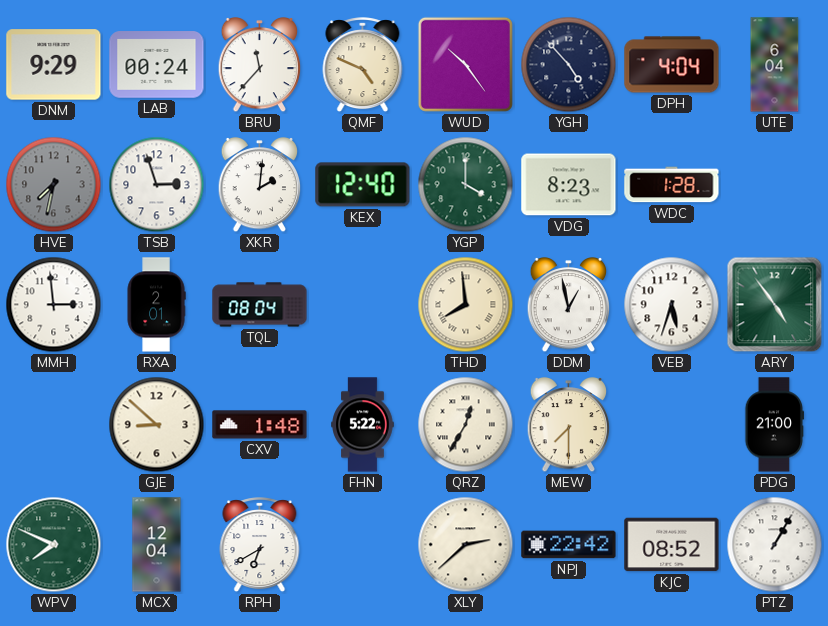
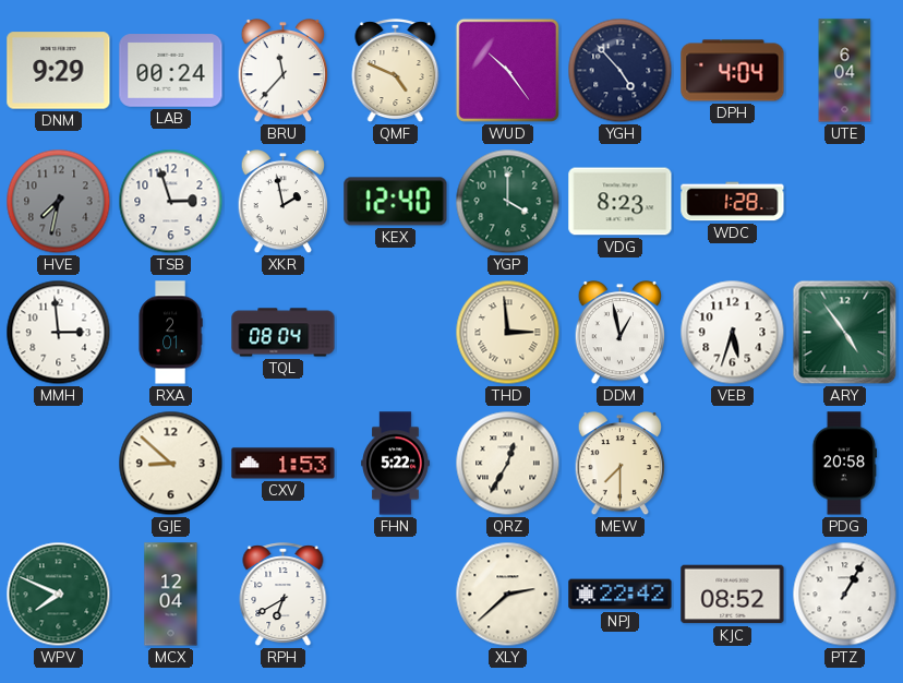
XKR: 2:01 -> 1:58
THD: 7:59 -> 2:59
CXV: 1:48 -> 1:53
PDG: 21:00 -> 20:58
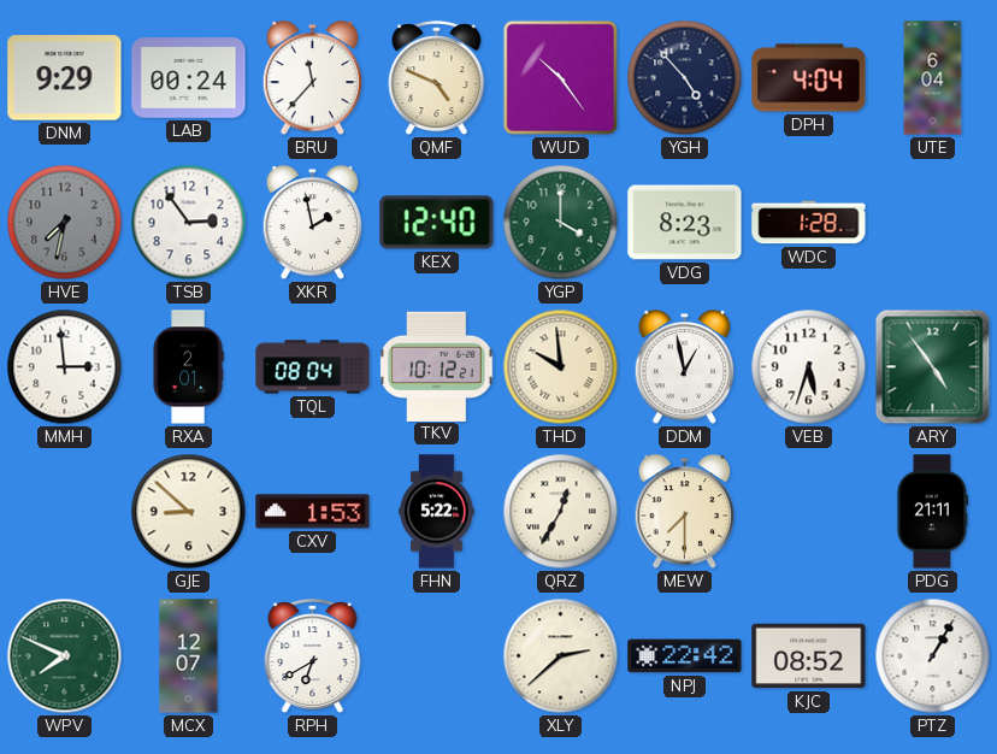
TSB: 2:57 -> 2:54
TKV: none -> 10:12
THD: 2:59 -> 9:59
PDG: 20:58 -> 21:11
MCX: 12:04 -> 12:07
